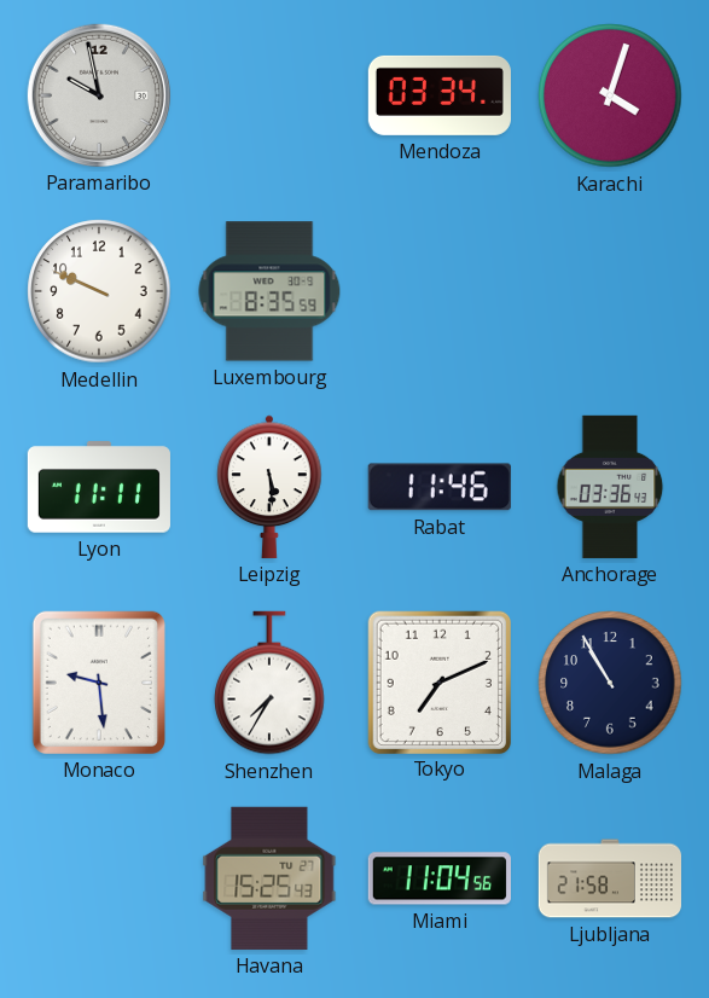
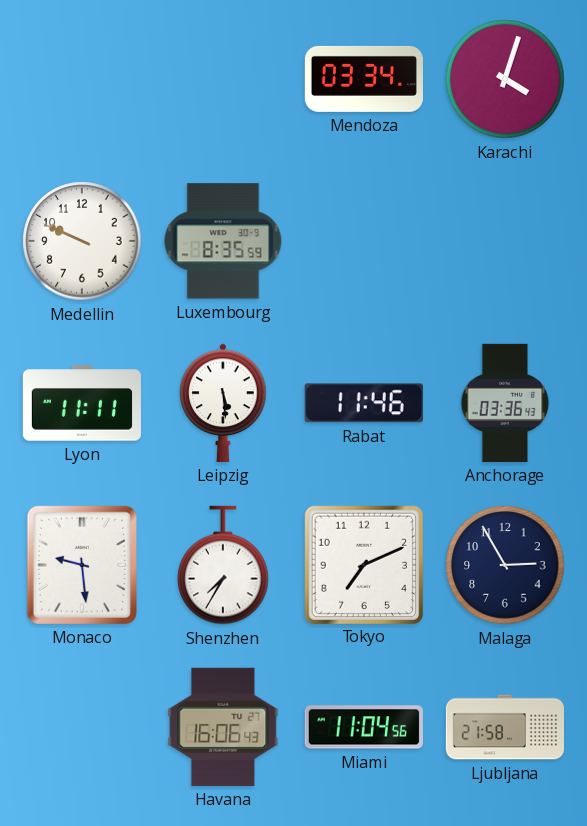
Paramaribo: 9:58 -> none
Malaga: 10:55 -> 2:55
Havana: 15:25 -> 16:06
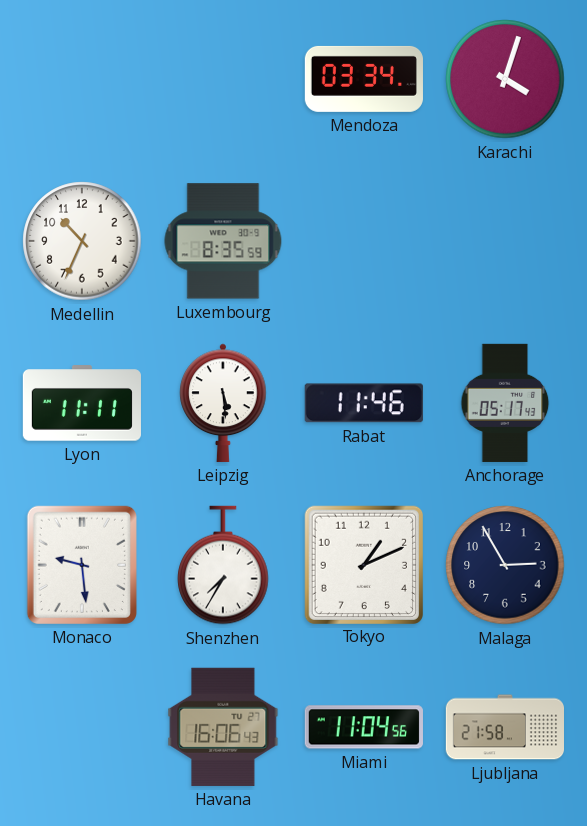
Medellin: 9:49 -> 10:34
Anchorage: 03:36 -> 05:17
Tokyo: 7:11 -> 1:11
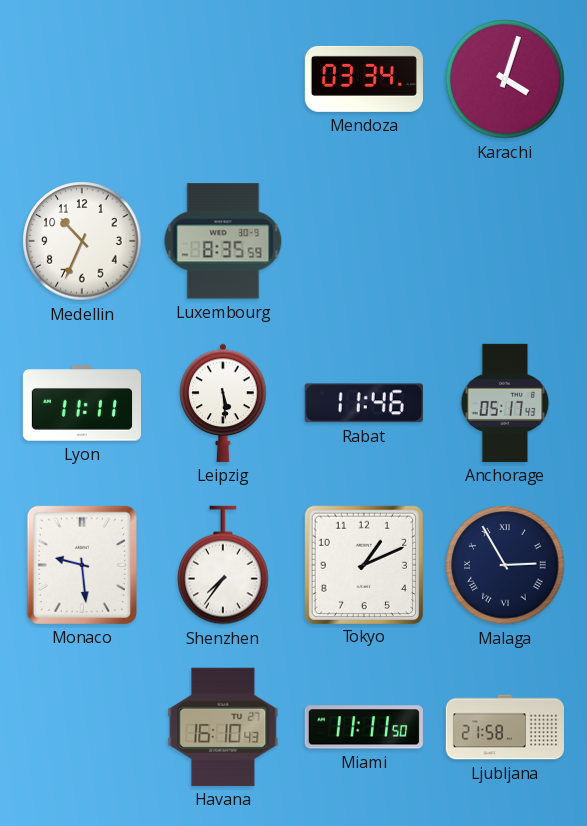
Shenzhen: 7:35 -> 7:36
Malaga numerals: Arabic -> Roman
Havana: 16:06 -> 16:10
Miami: 11:04 -> 11:11
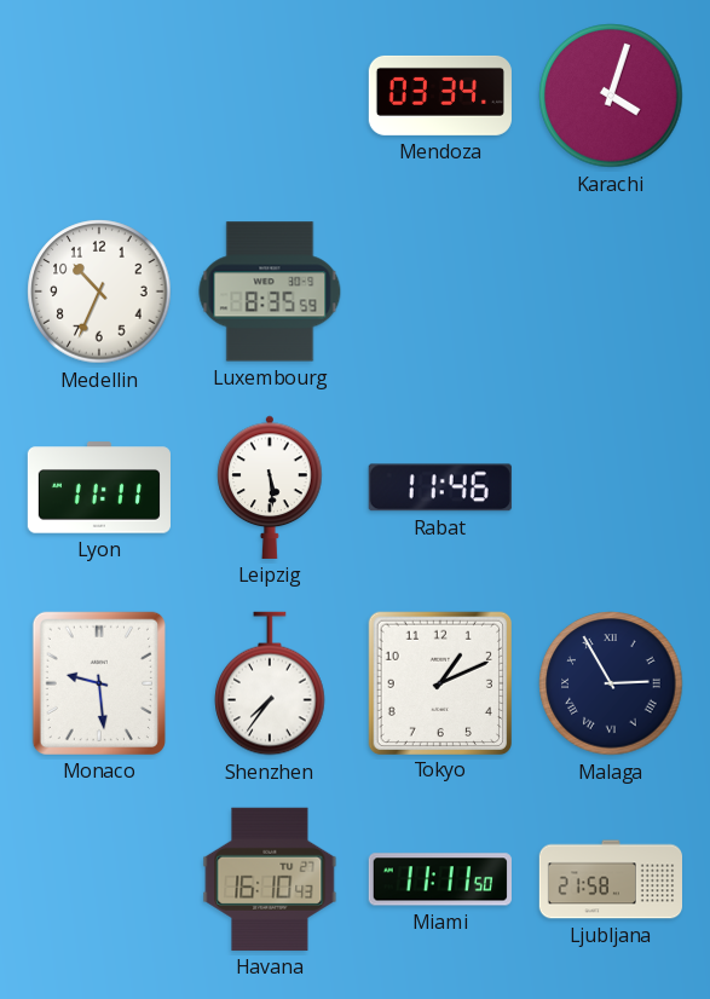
Anchorage: 05:17 -> none
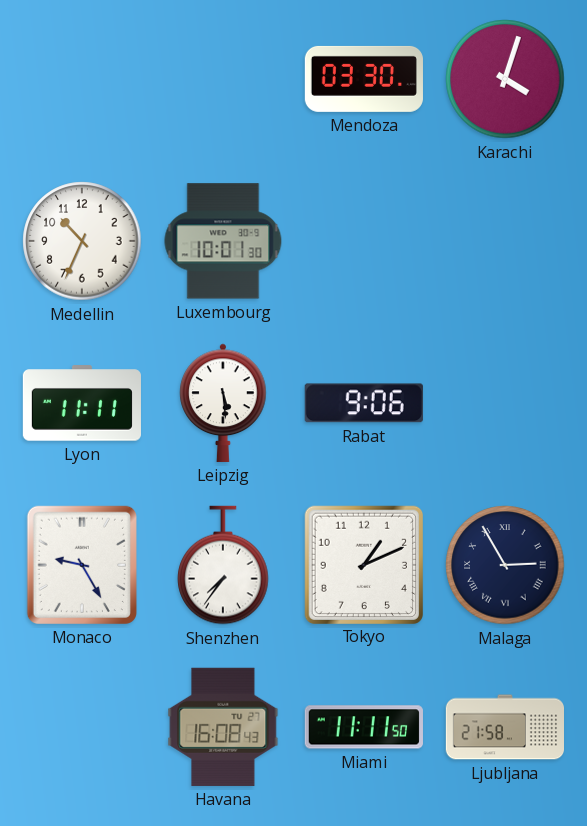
Mendoza: 03:34 -> 03:30
Luxembourg: 8:35 -> 10:01
Rabat: 11:46 -> 9:06
Monaco: 9:29 -> 9:25
Havana: 16:10 -> 16:08
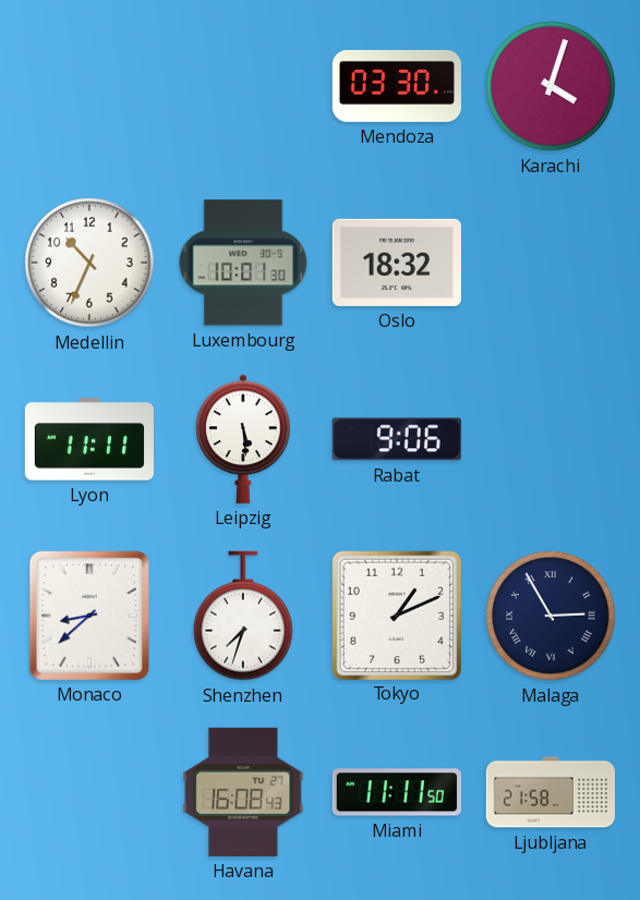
Oslo: none -> 18:32
Monaco: 9:25 -> 8:38
Shenzhen: 7:36 -> 7:33
